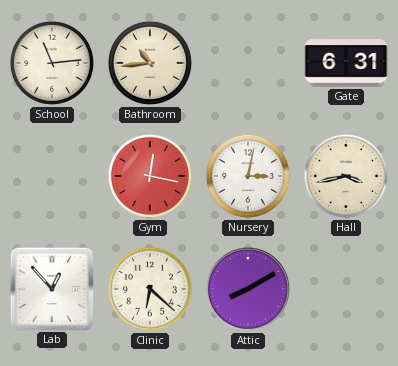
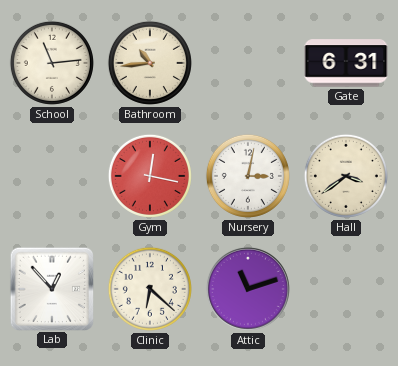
Hall: 3:43 -> 3:39
Attic: 8:10 -> 11:12
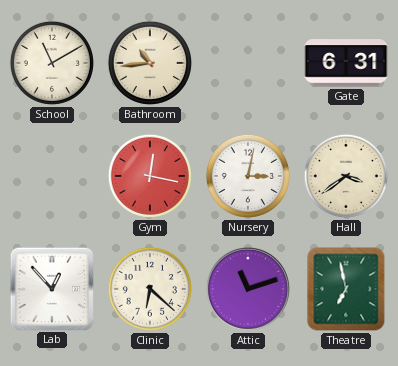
School: 11:14 -> 11:10
Theatre: none -> 6:58
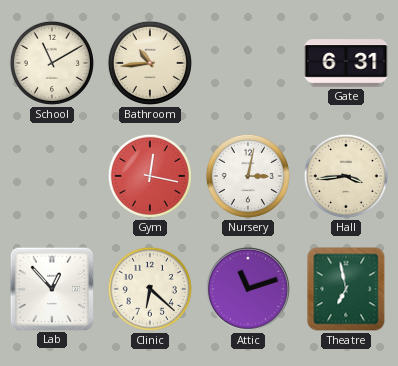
Hall: 3:39 -> 3:44
